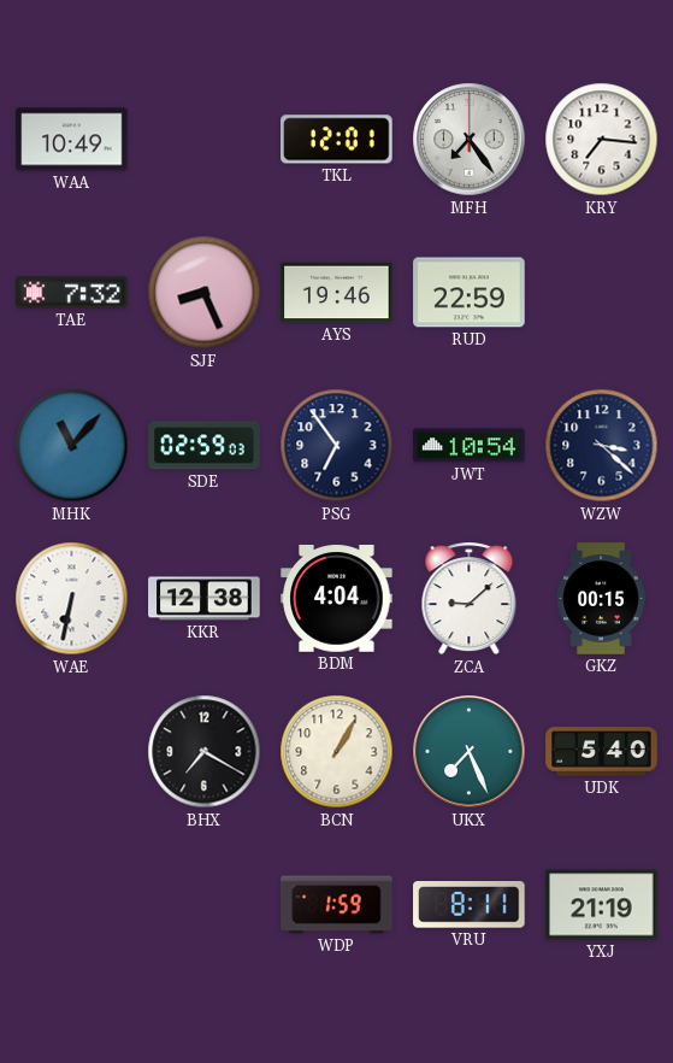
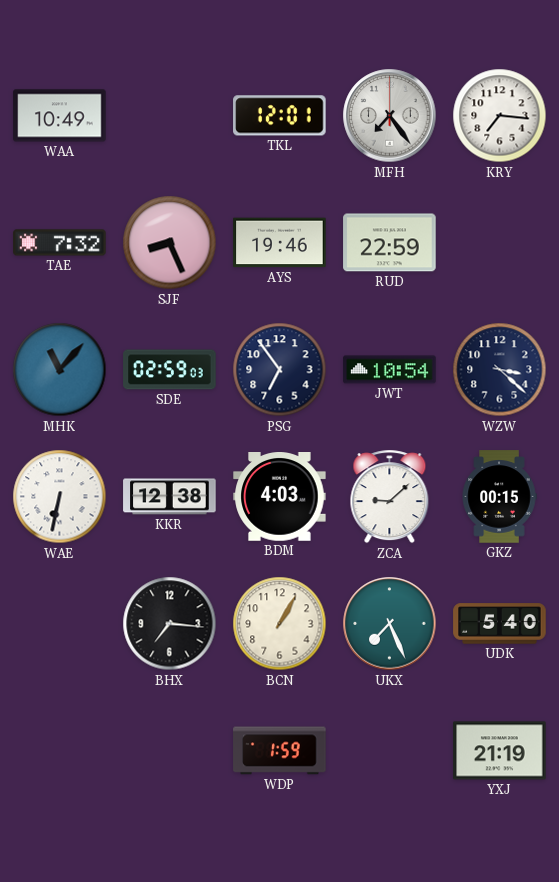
BDM: 4:04 -> 4:03
BHX: 7:20 -> 7:16
VRU: 8:11 -> none
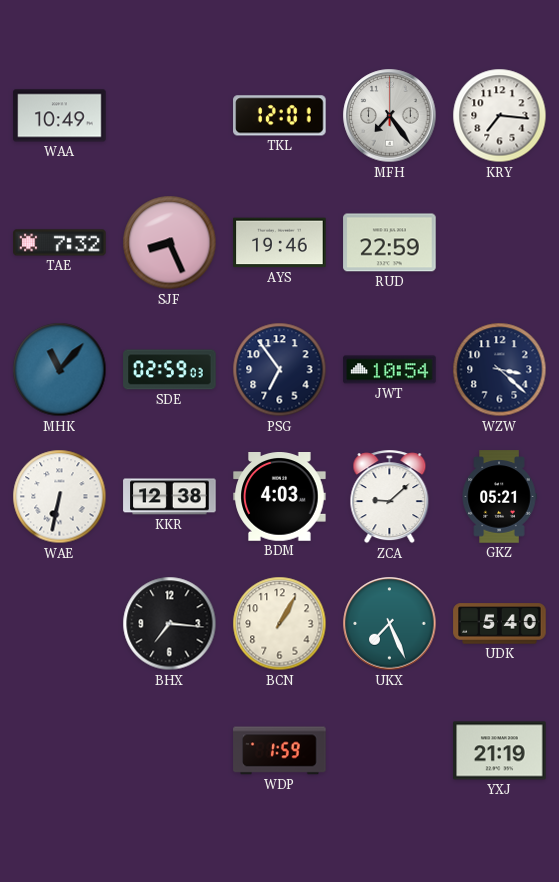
GKZ: 00:15 -> 05:21
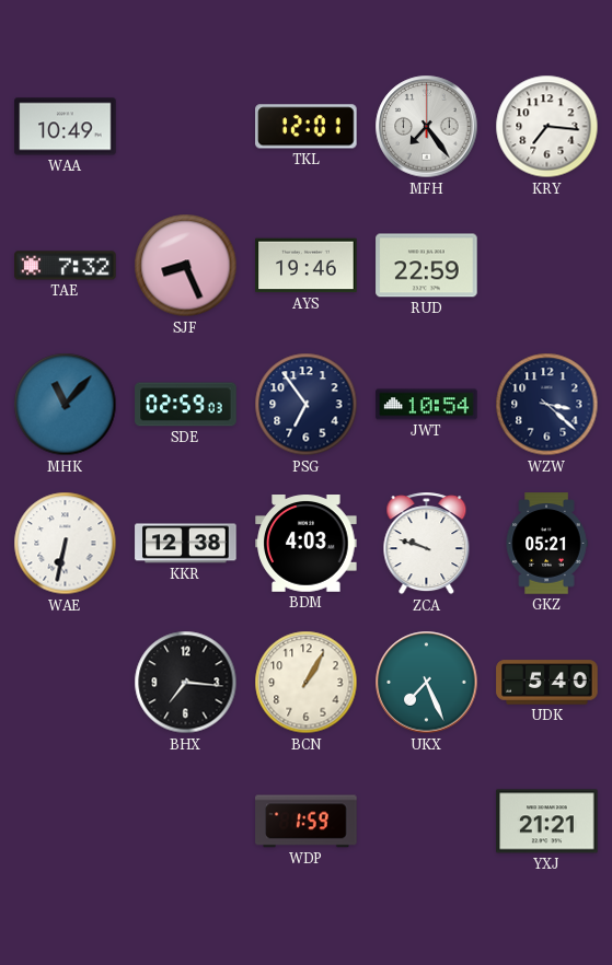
ZCA: 9:08 -> 9:48
YXJ: 21:19 -> 21:21
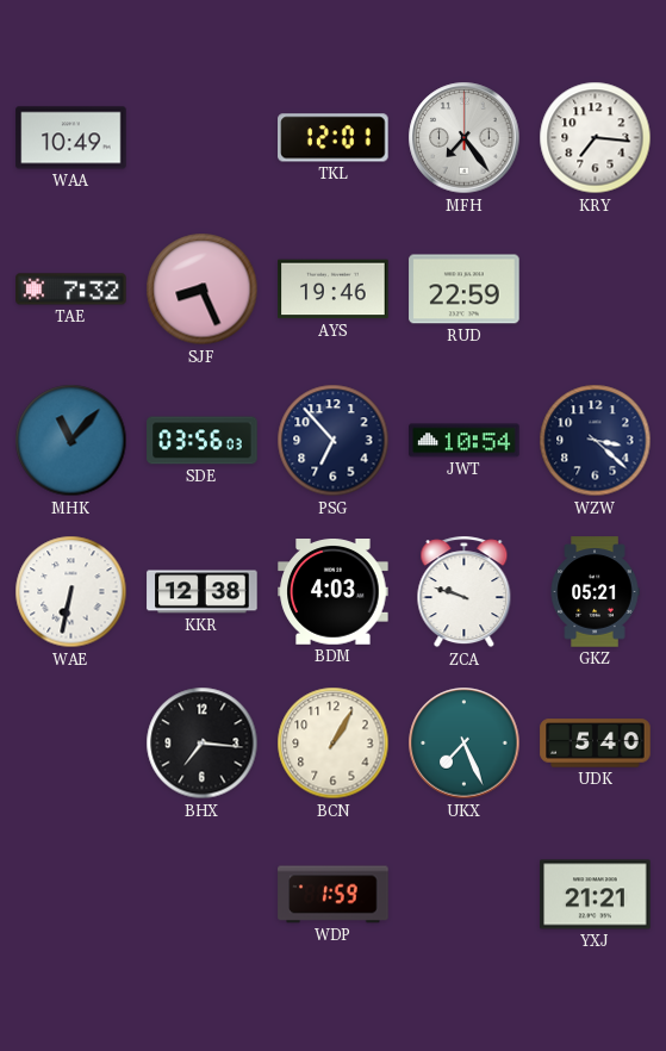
SDE: 02:59 -> 03:56
PSG: 6:54 -> 6:53
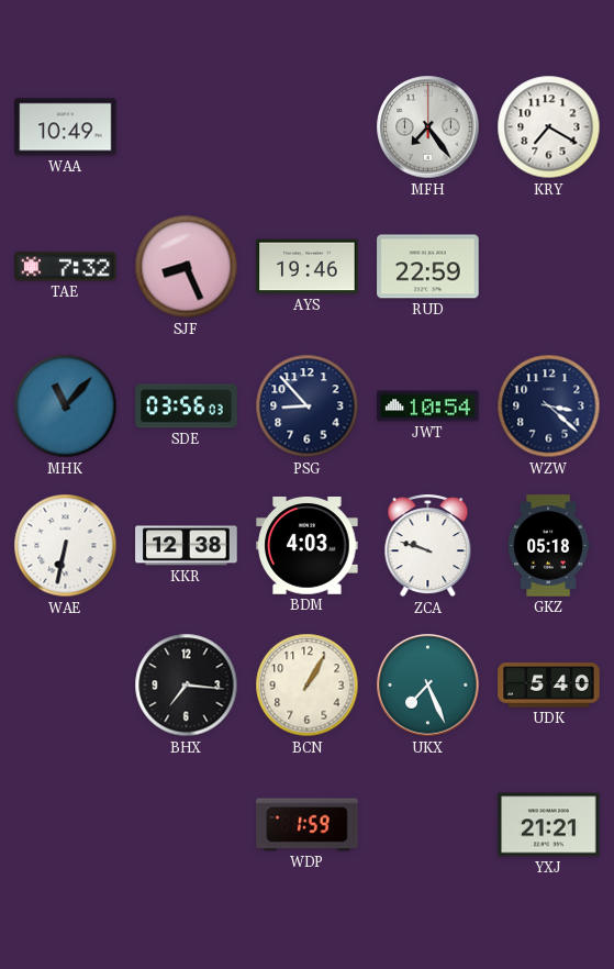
TKL: 12:01 -> none
KRY: 7:16 -> 7:20
PSG: 6:53 -> 8:53
GKZ: 05:21 -> 05:18
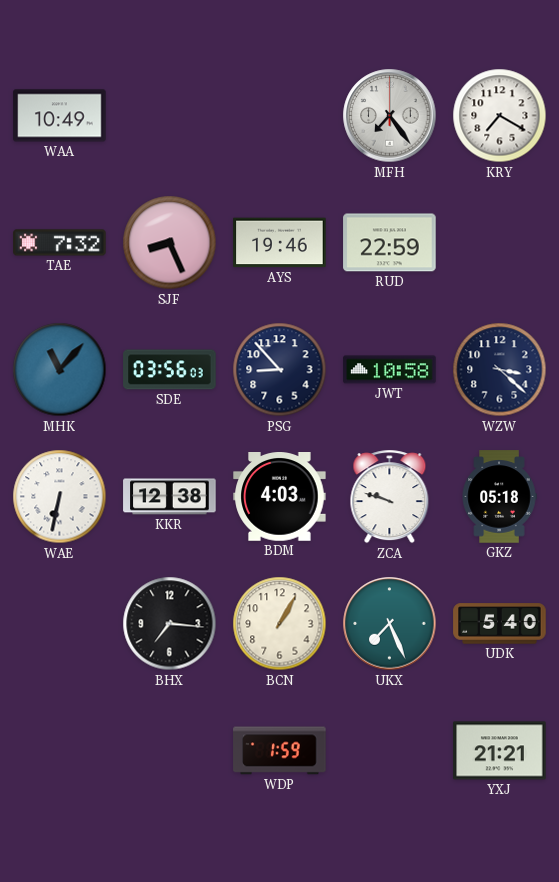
JWT: 10:54 -> 10:58
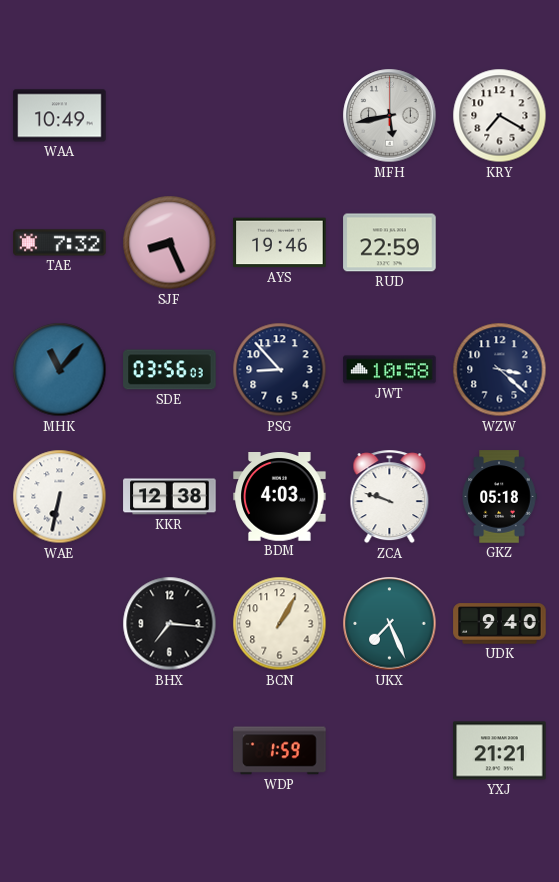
MFH: 7:24 -> 5:43
UDK: 5:40 -> 9:40
